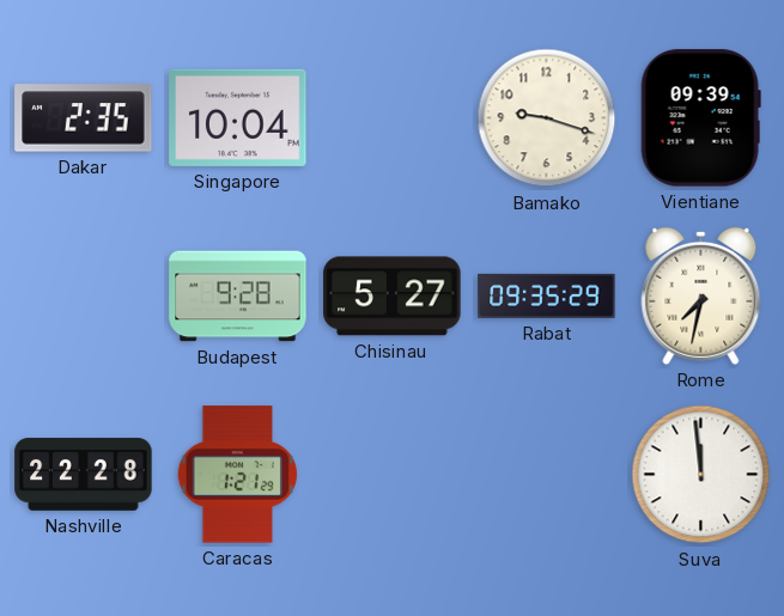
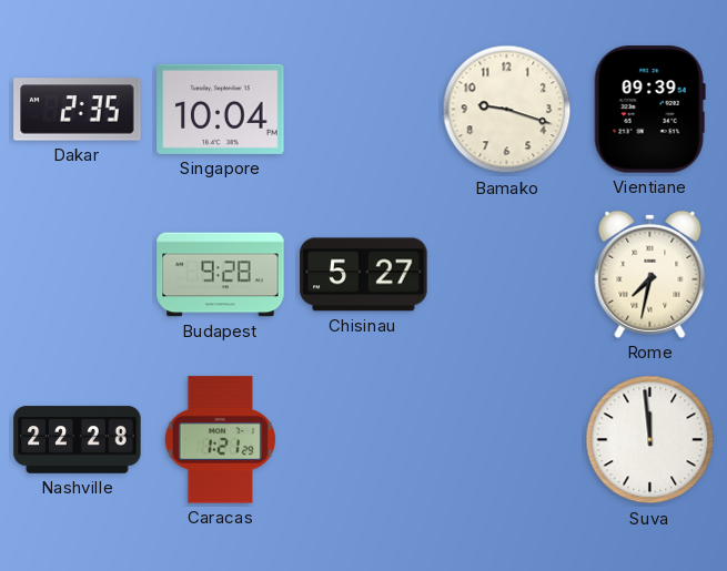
Rabat: 09:35 -> none
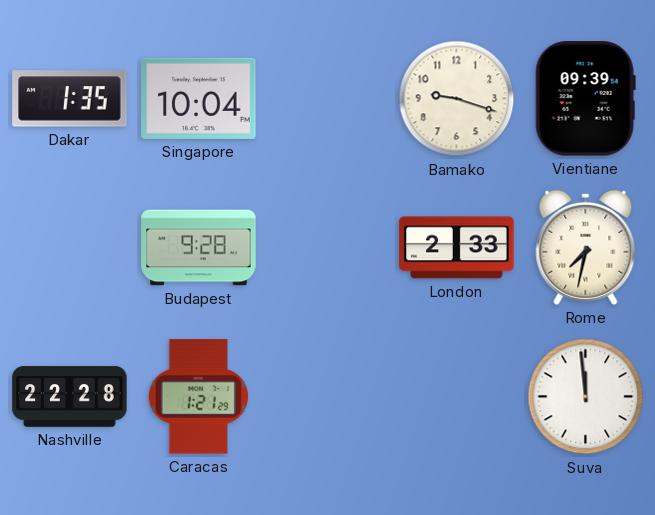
Dakar: 2:35 -> 1:35
Chisinau: 5:27 -> none
London: none -> 2:33
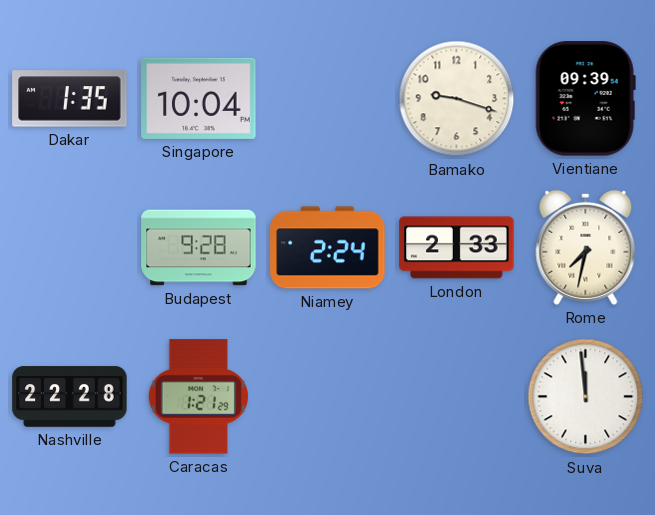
Niamey: none -> 2:24
